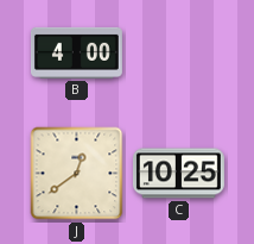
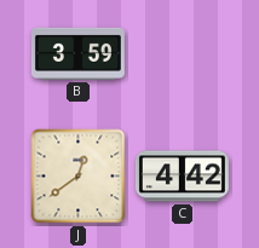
B: 4:00 -> 3:59
C: 10:25 -> 4:42
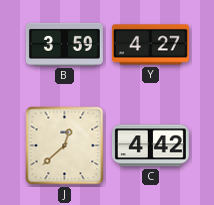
Y: none -> 4:27
J: 12:39 -> 12:38
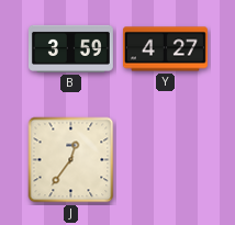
J: 12:38 -> 12:36
C: 4:42 -> none
